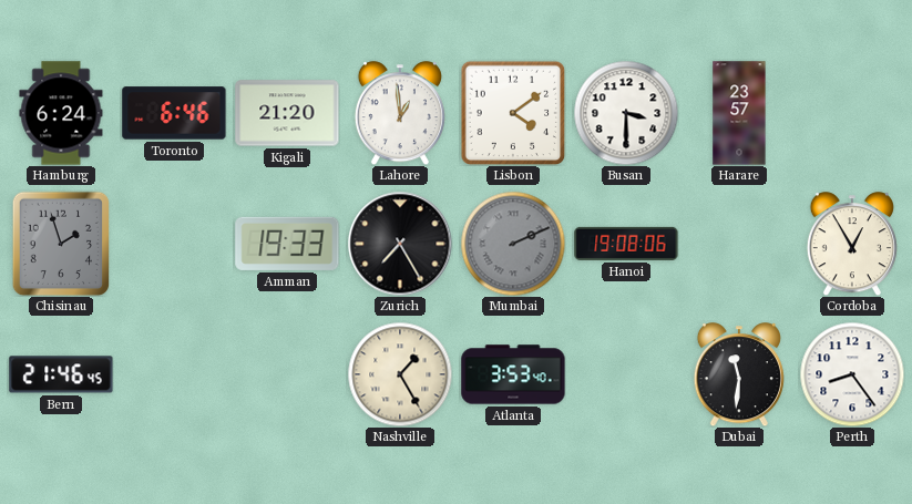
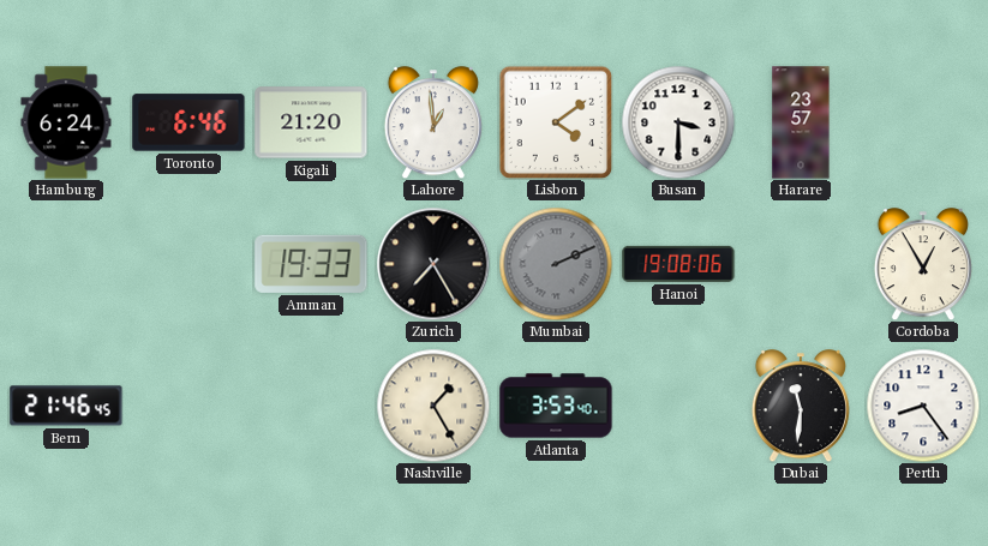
Chisinau: 1:57 -> none
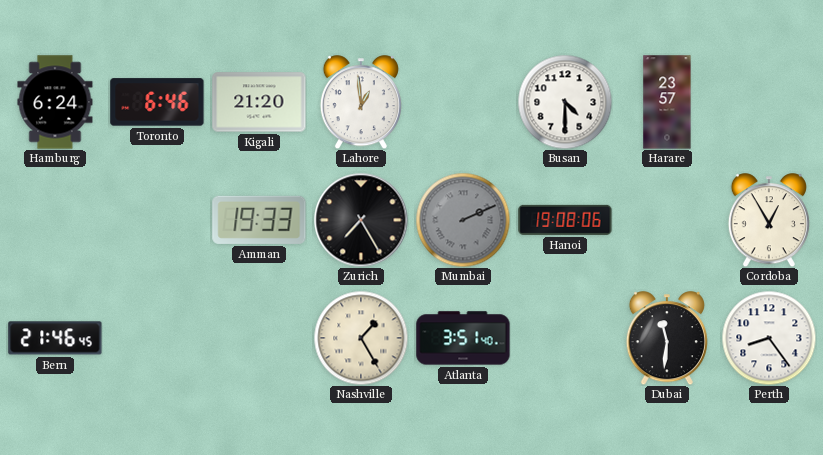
Lisbon: 4:09 -> none
Busan: 3:30 -> 4:30
Atlanta: 3:53 -> 3:51
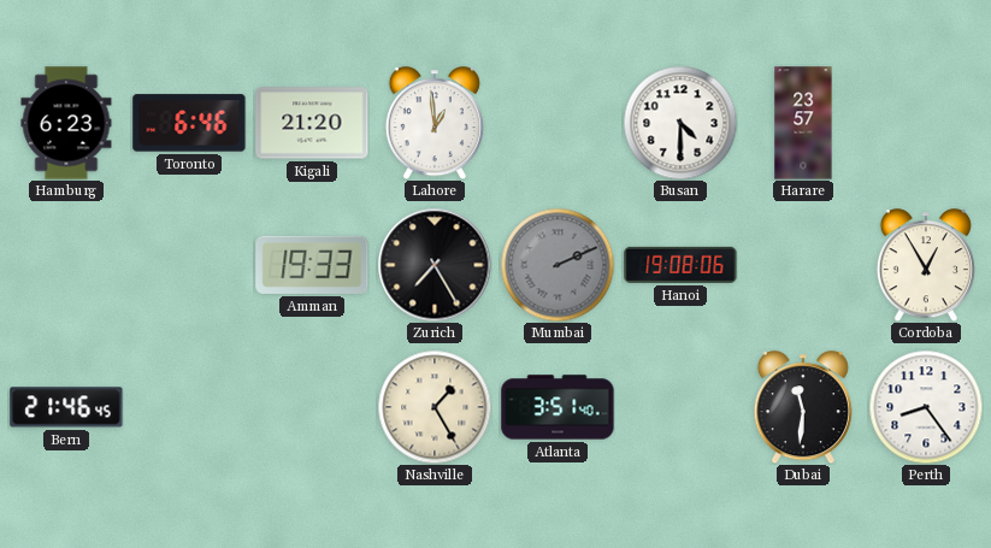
Hamburg: 6:24 -> 6:23
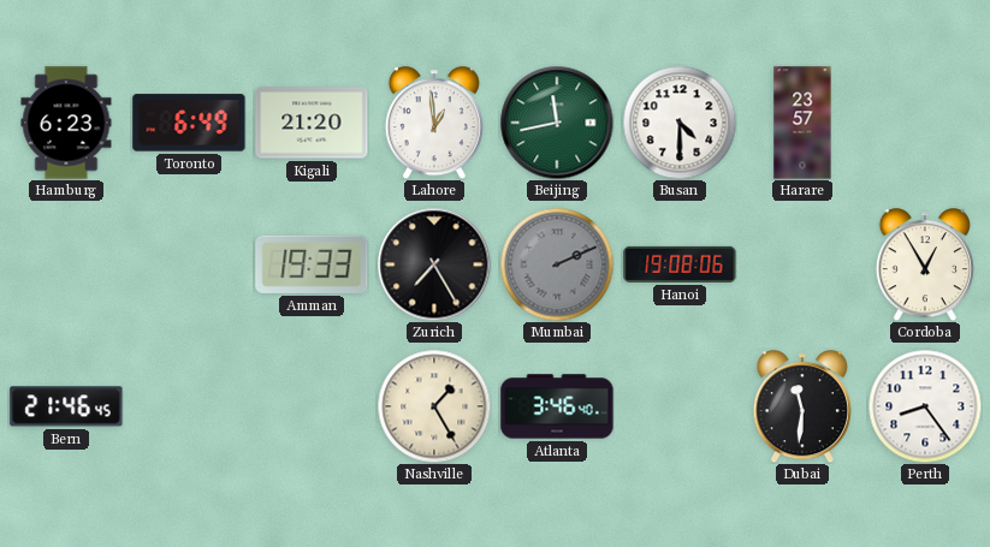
Toronto: 6:46 -> 6:49
Beijing: none -> 11:43
Atlanta: 3:51 -> 3:46
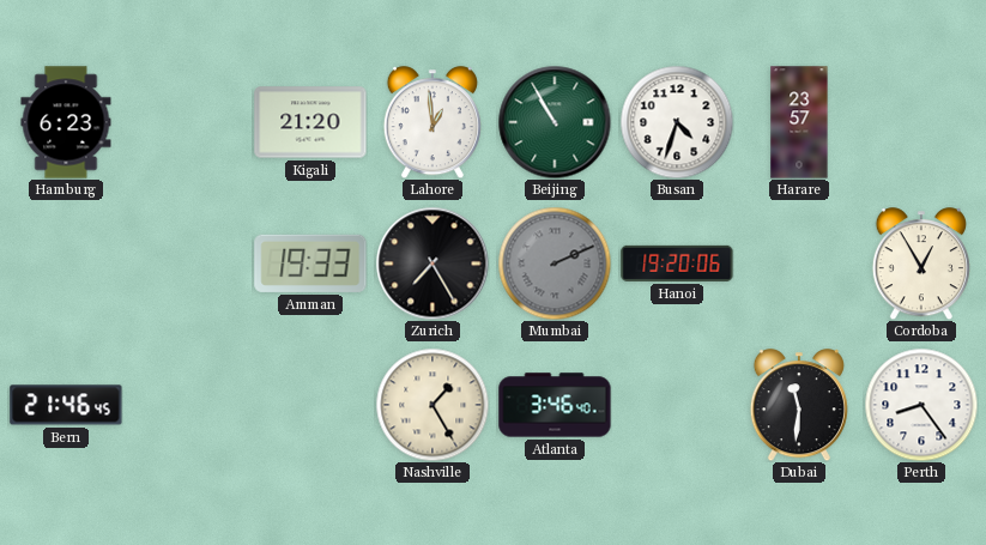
Toronto: 6:49 -> none
Beijing: 11:43 -> 10:55
Busan: 4:30 -> 4:33
Hanoi: 19:08 -> 19:20
